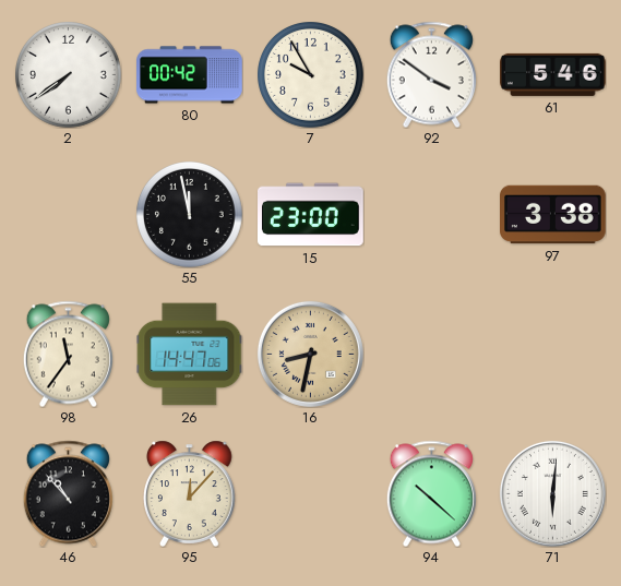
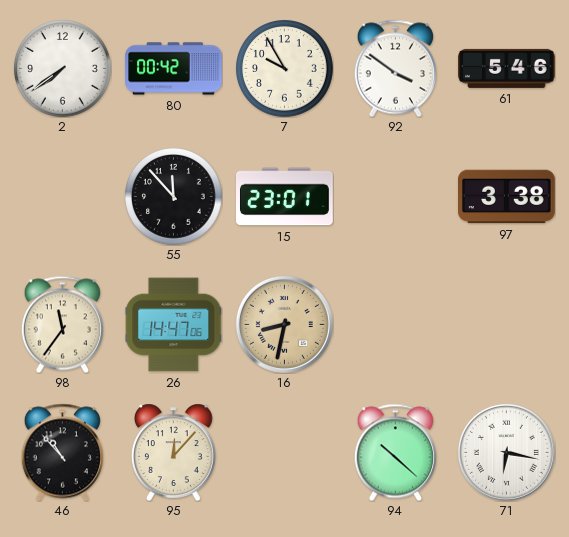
55: 11:58 -> 11:53
15: 23:00 -> 23:01
71: 6:01 -> 6:17
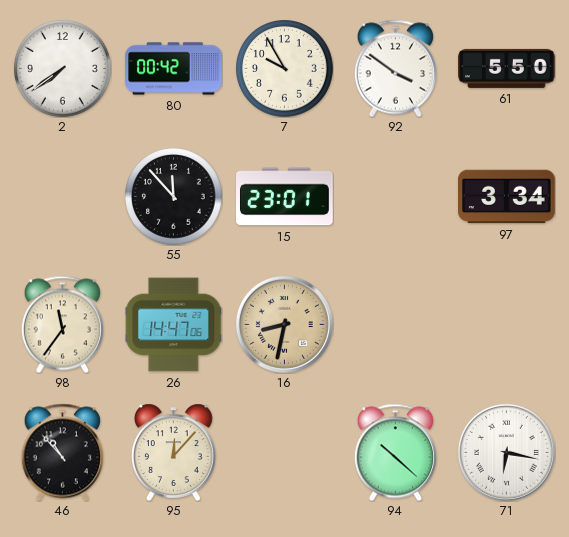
61: 5:46 -> 5:50
97: 3:38 -> 3:34
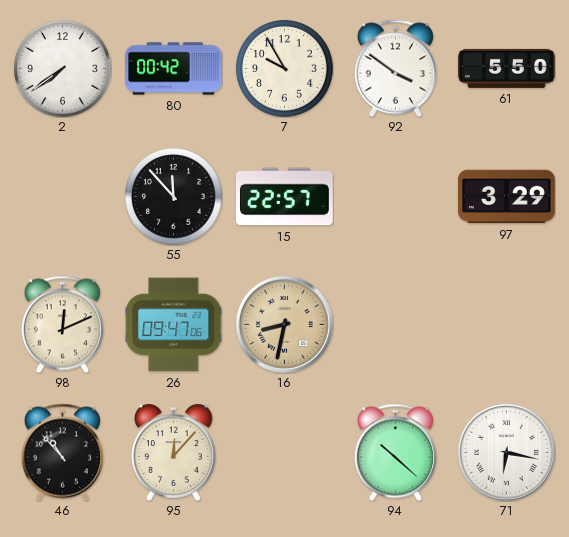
15: 23:01 -> 22:57
97: 3:34 -> 3:29
98: 11:36 -> 12:11
26: 14:47 -> 09:47
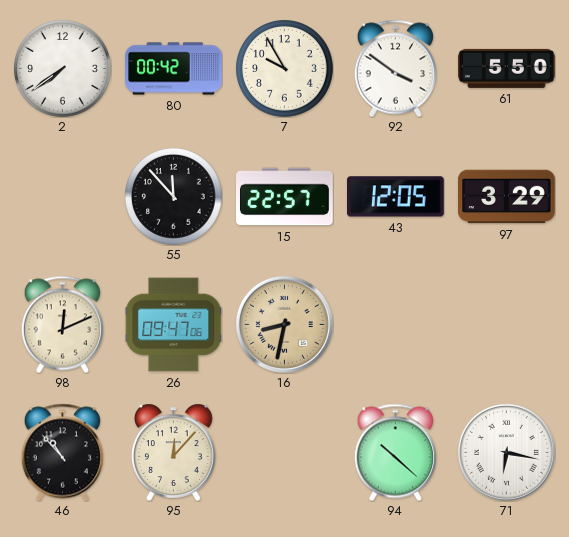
43: none -> 12:05
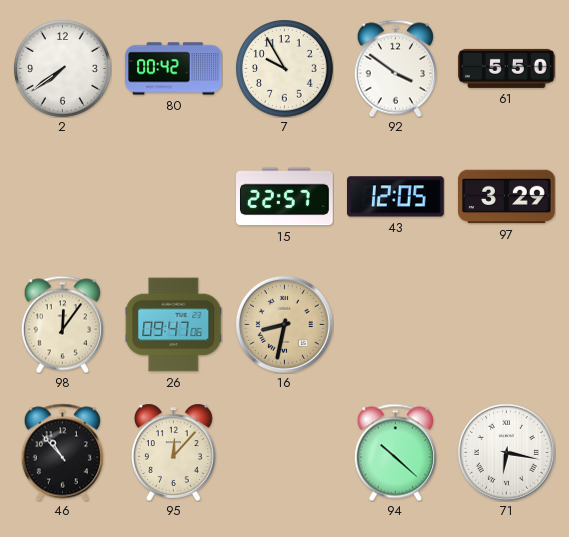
55: 11:53 -> none
98: 12:11 -> 12:06
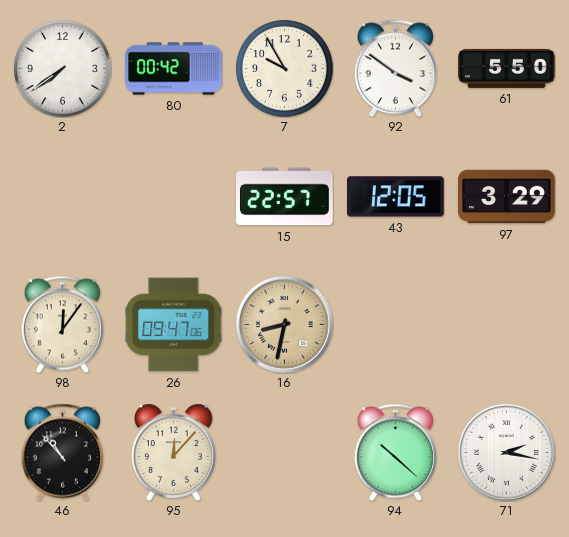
71: 6:17 -> 2:17
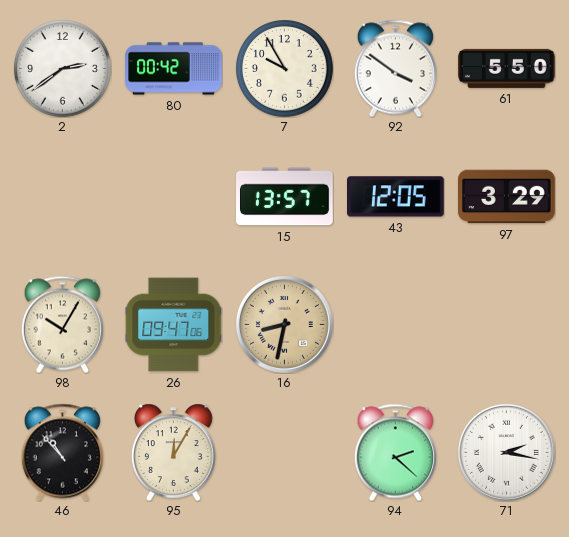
2: 7:39 -> 2:39
15: 22:57 -> 13:57
98: 12:06 -> 10:05
95: 12:07 -> 12:05
94: 10:22 -> 2:22
